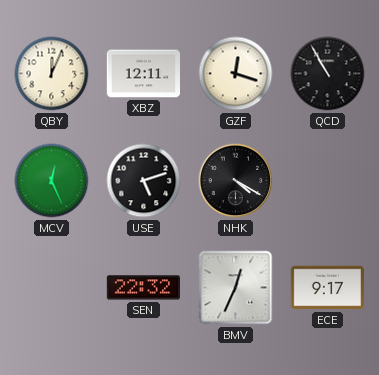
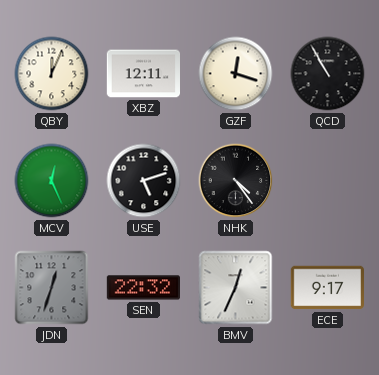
NHK: 4:20 -> 4:24
JDN: none -> 12:33
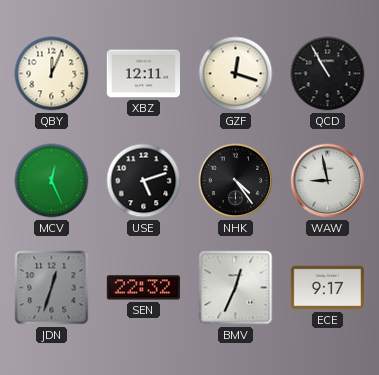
WAW: none -> 8:58
